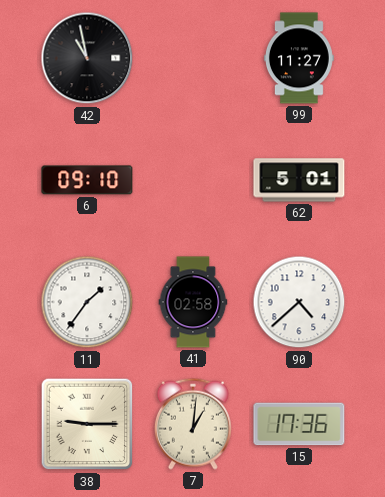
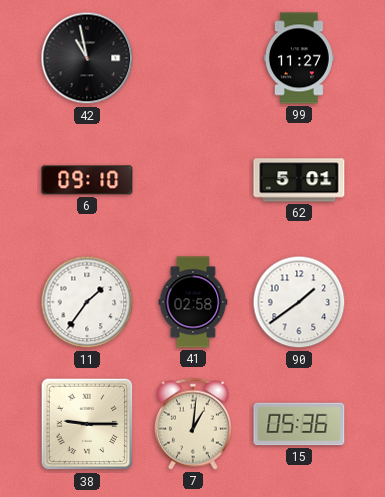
90: 4:38 -> 1:39
15: 17:36 -> 05:36
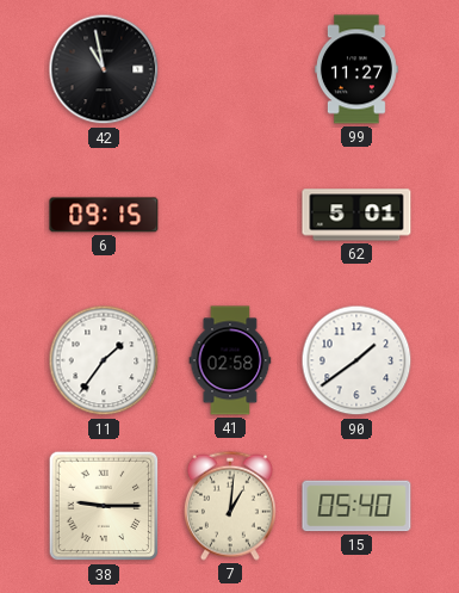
6: 09:10 -> 09:15
15: 05:36 -> 05:40
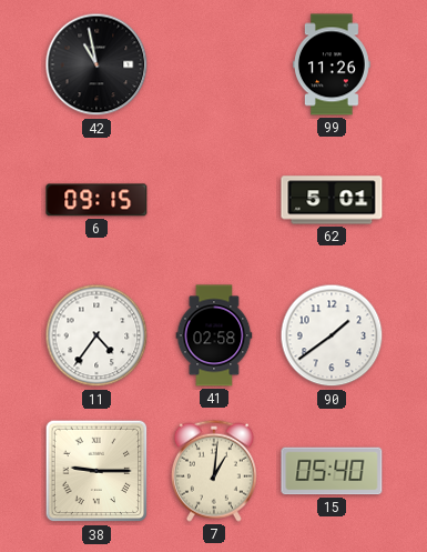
99: 11:27 -> 11:26
11: 1:36 -> 4:36
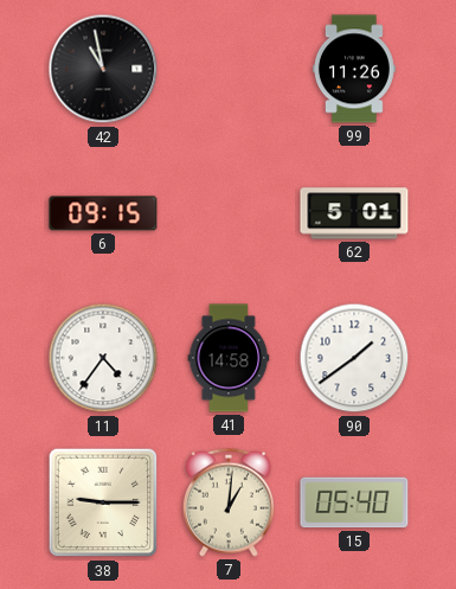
41: 02:58 -> 14:58
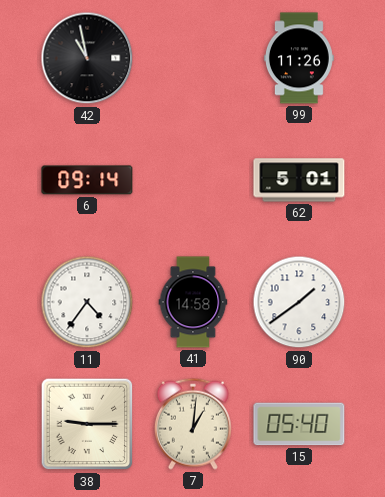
6: 09:15 -> 09:14
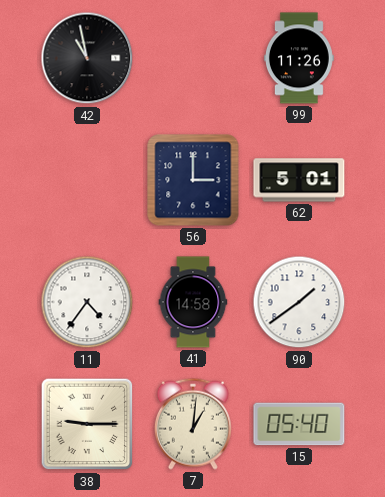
6: 09:14 -> none
56: none -> 3:00
